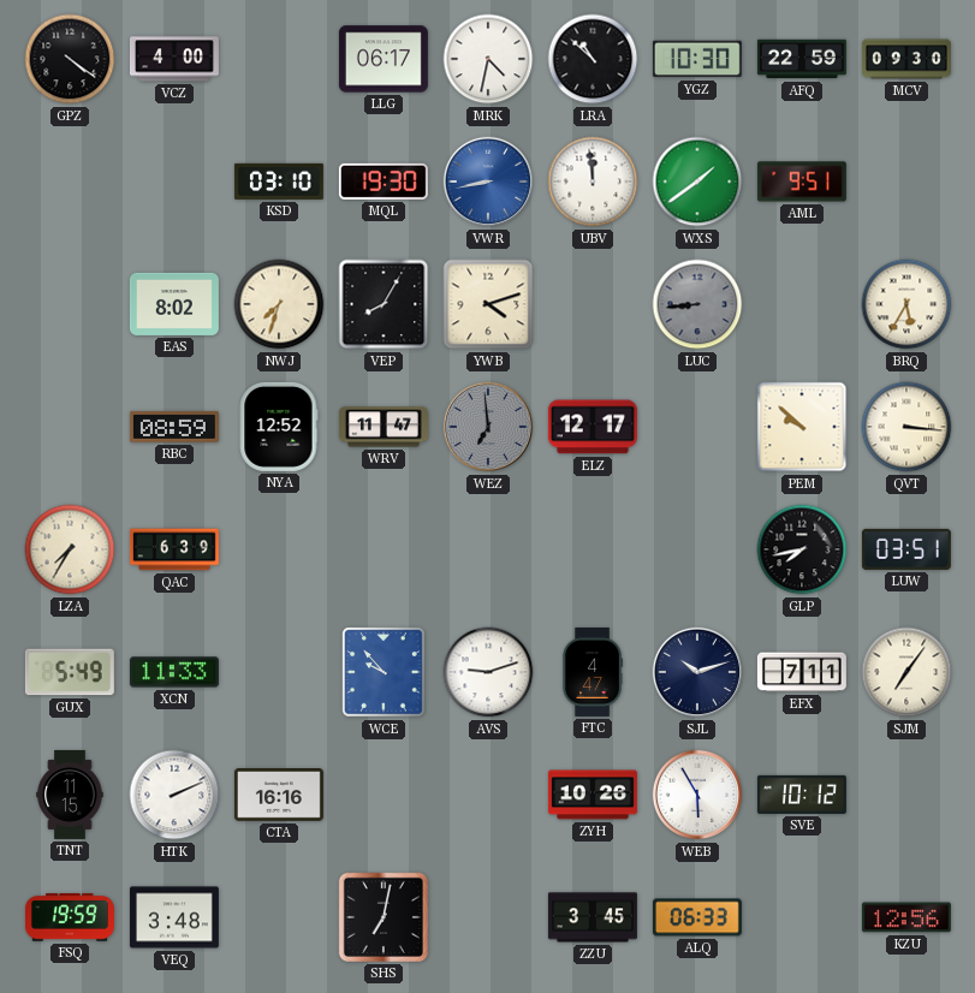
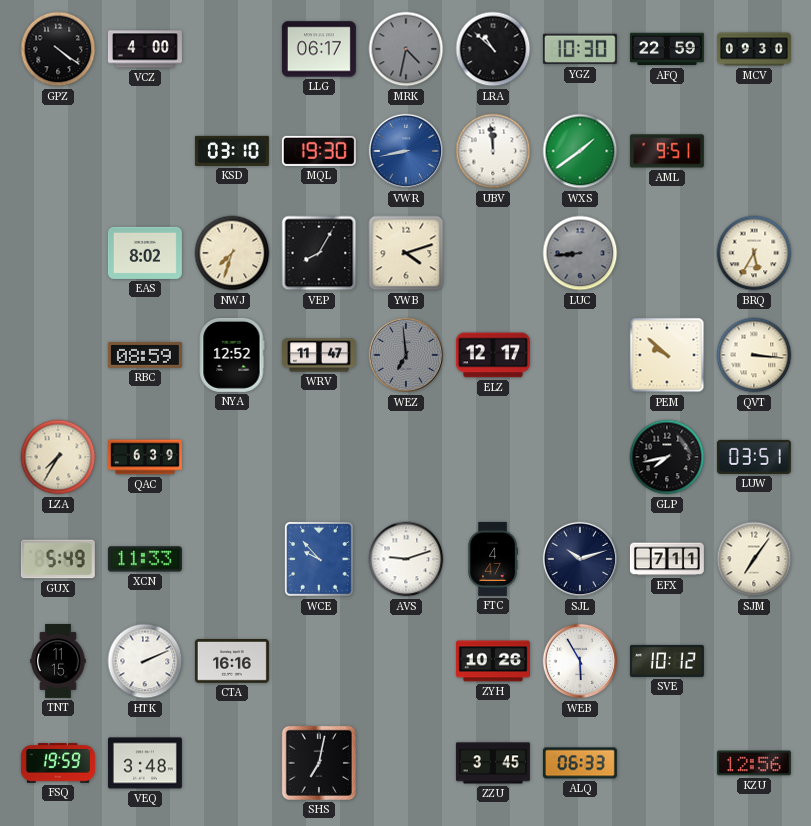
MRK dial: white -> grey
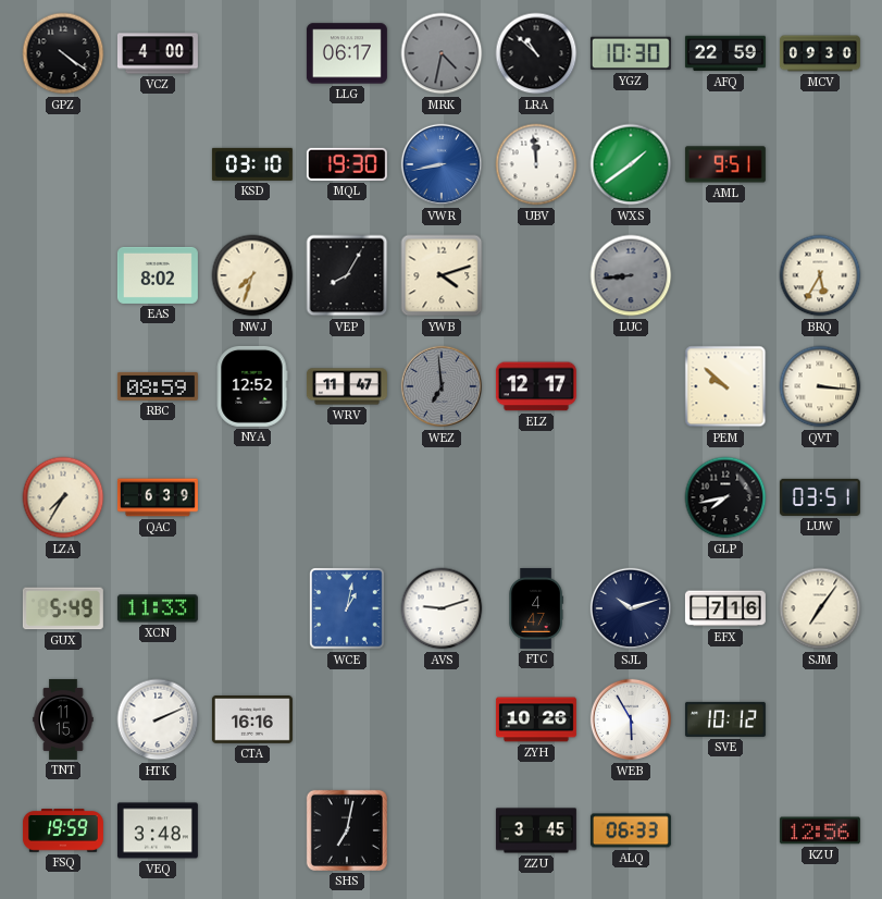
WCE: 9:53 -> 1:02
EFX: 7:11 -> 7:16
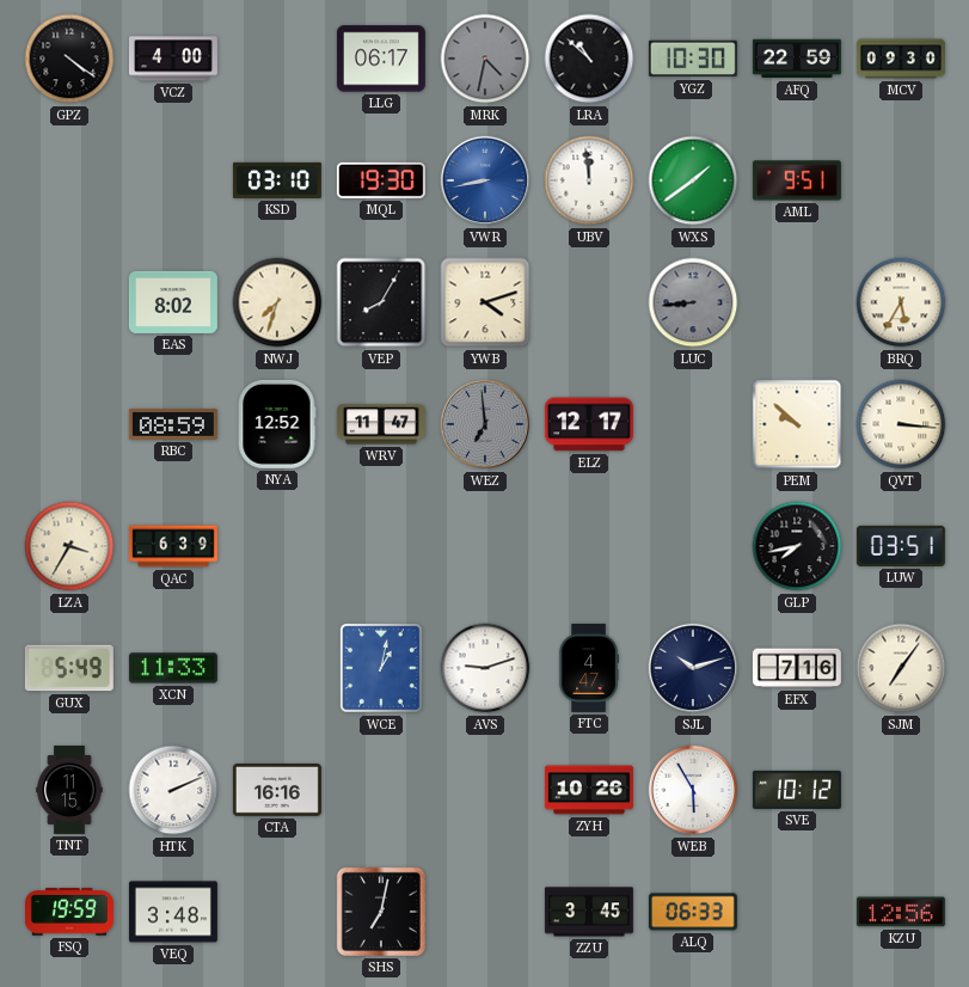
LZA: 7:35 -> 3:35
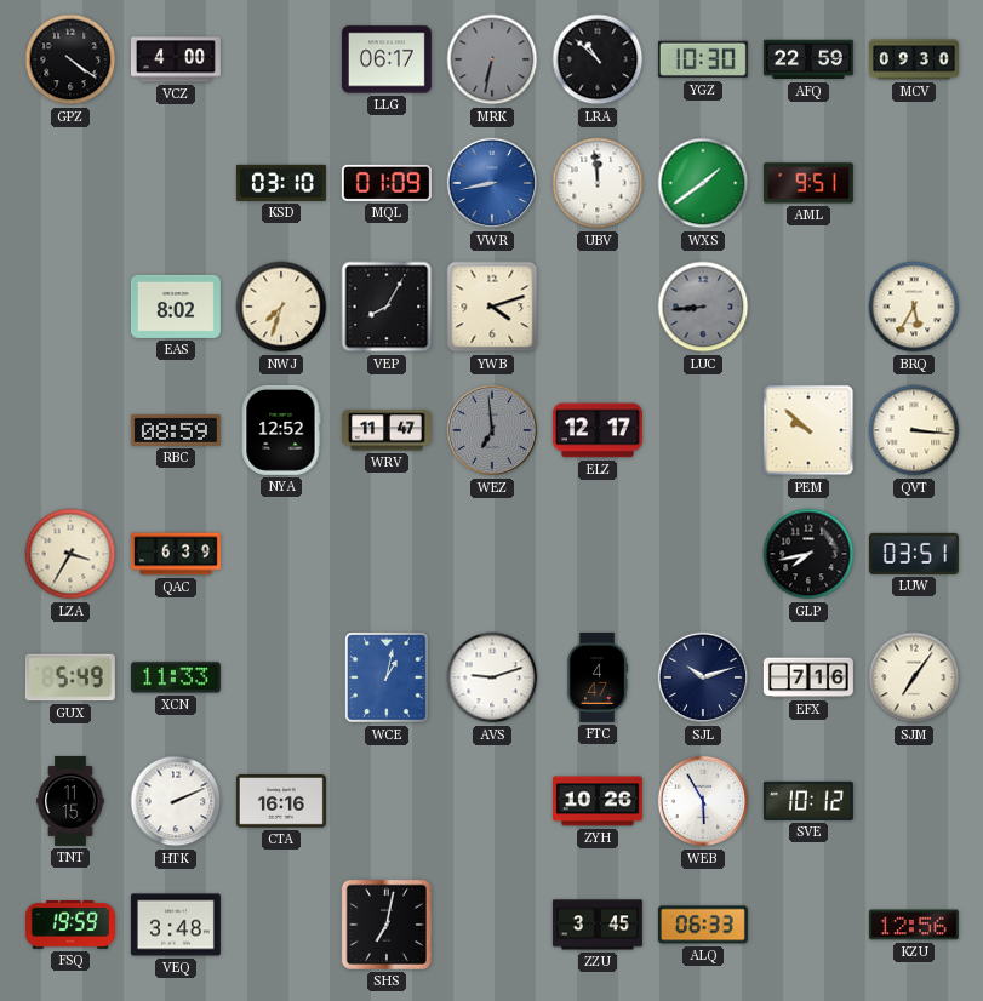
MRK: 4:32 -> 6:32
MQL: 19:30 -> 01:09
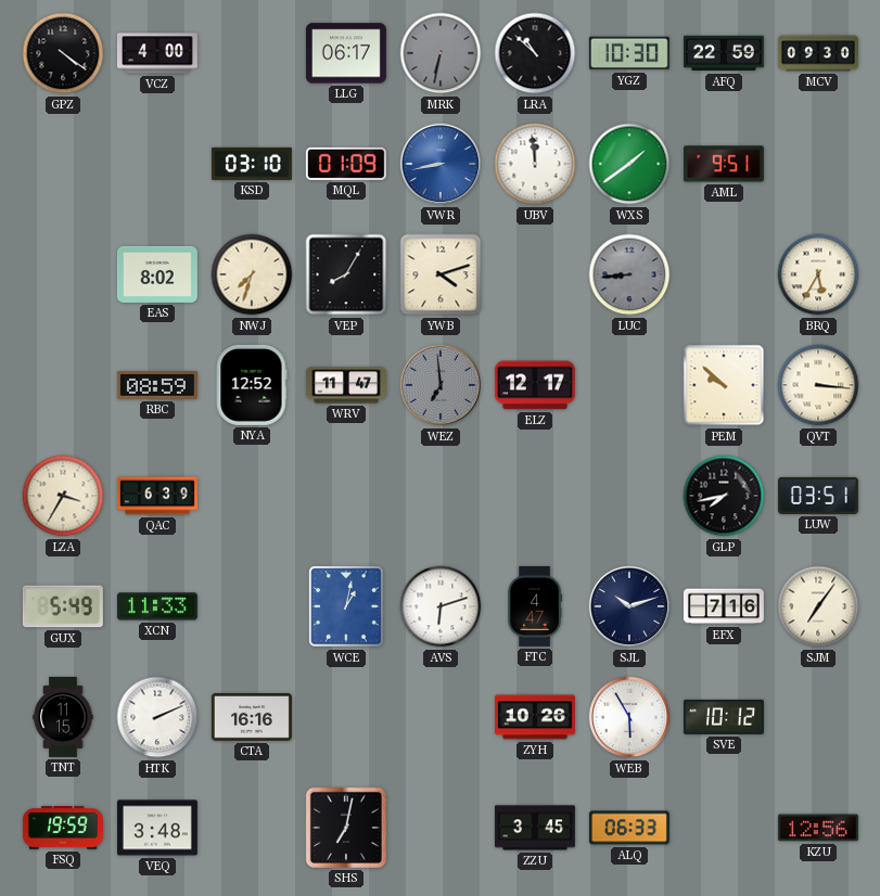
AVS: 9:12 -> 6:12
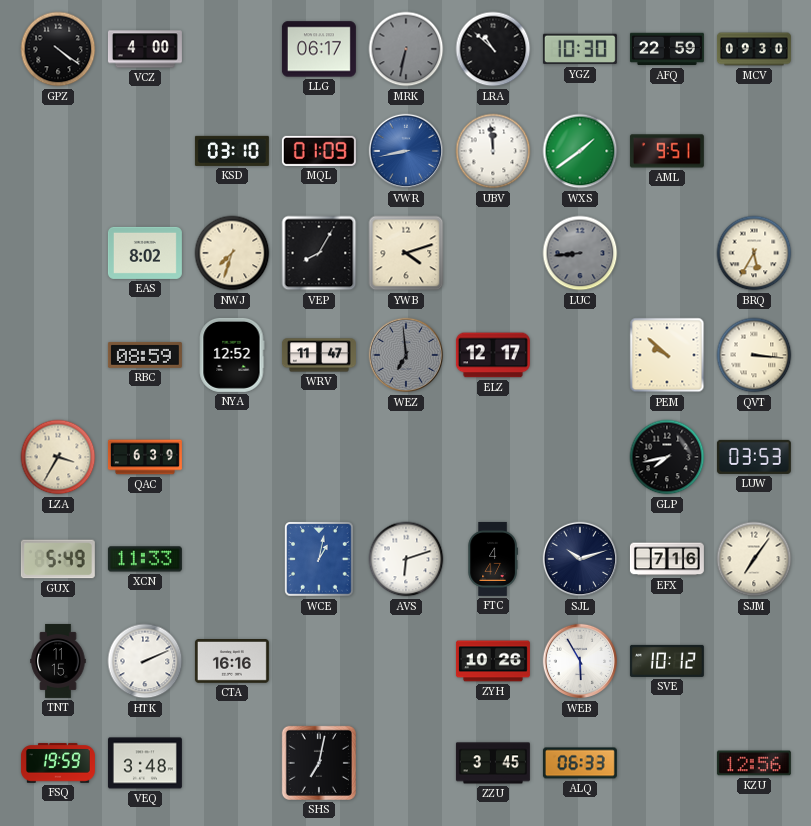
LUW: 03:51 -> 03:53
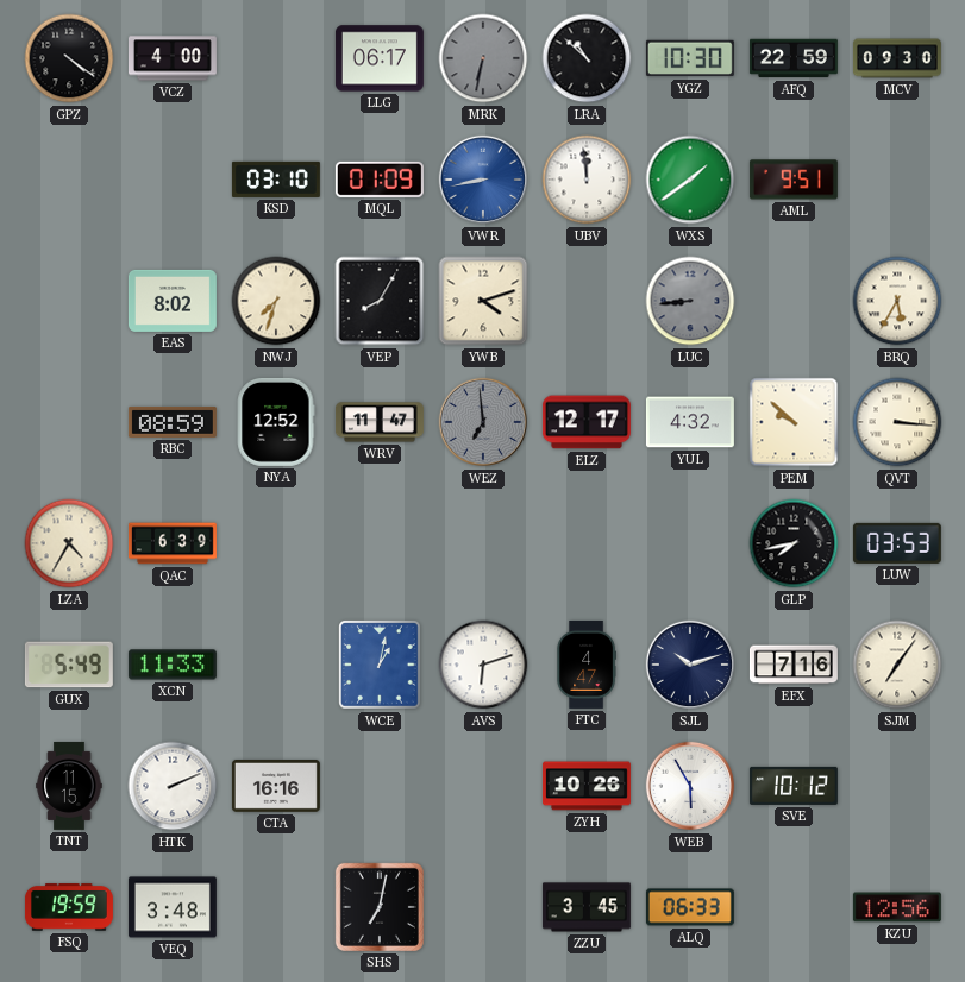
YUL: none -> 4:32
LZA: 3:35 -> 4:35
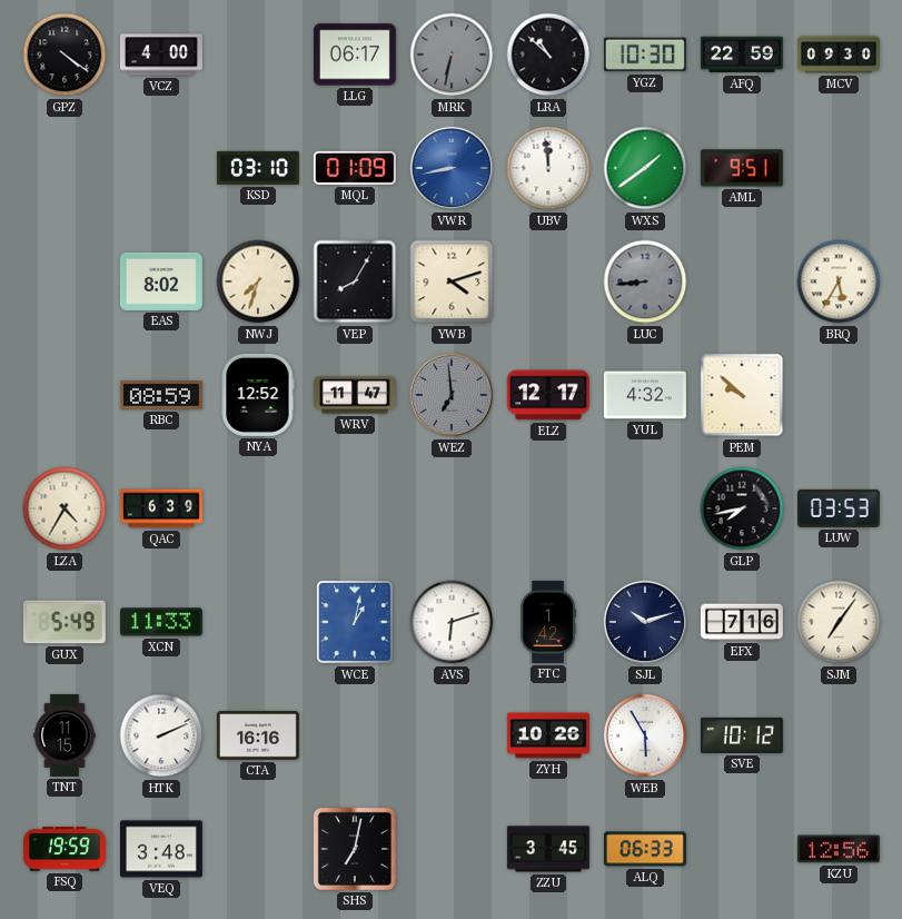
QVT: 3:16 -> none
FTC: 4:47 -> 1:42
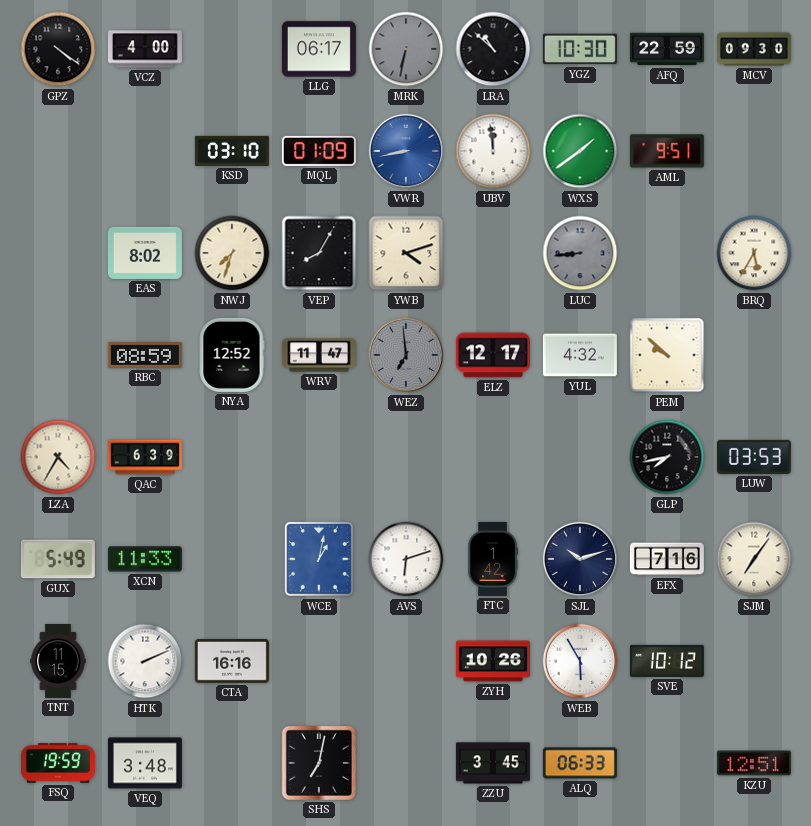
KZU: 12:56 -> 12:51
